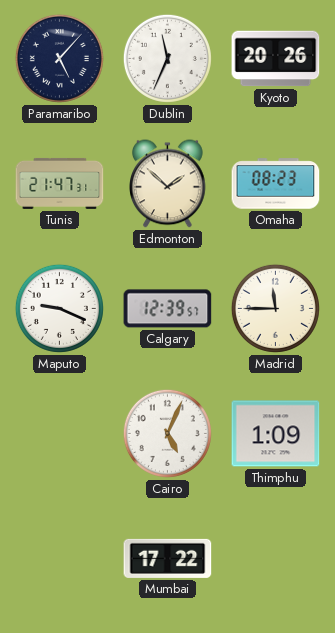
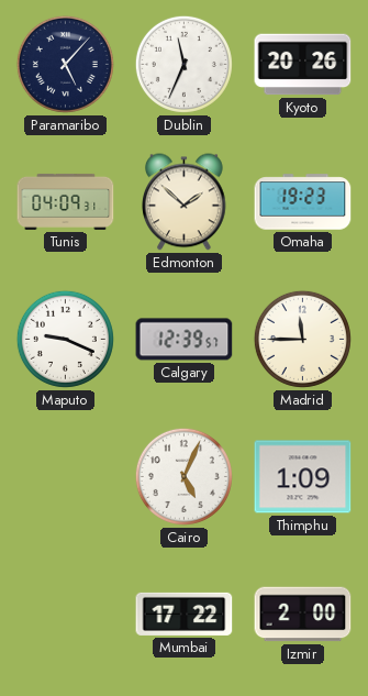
Tunis: 21:47 -> 04:09
Omaha: 08:23 -> 19:23
Izmir: none -> 2:00
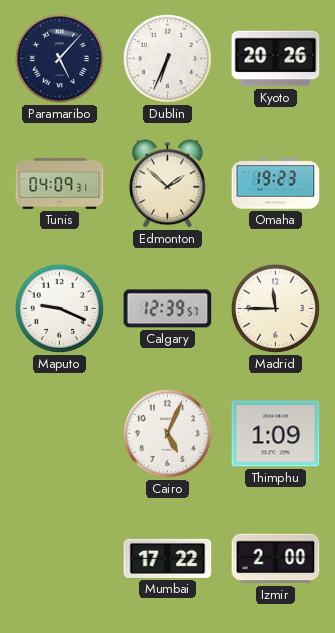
Dublin: 11:34 -> 6:34
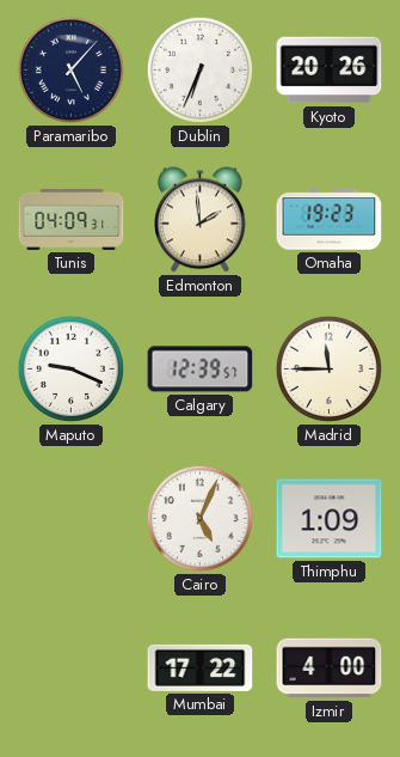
Edmonton: 1:52 -> 1:59
Izmir: 2:00 -> 4:00
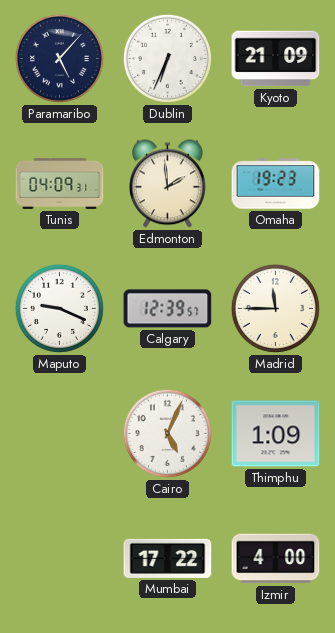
Kyoto: 20:26 -> 21:09
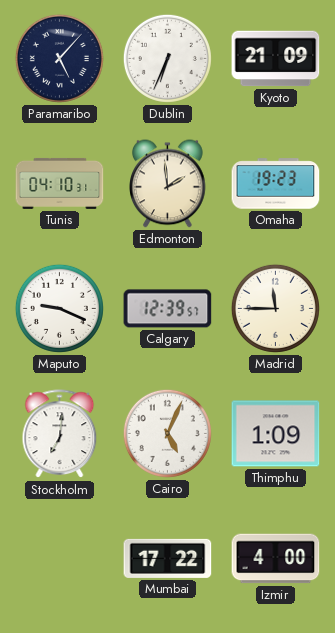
Tunis: 04:09 -> 04:10
Stockholm: none -> 7:01
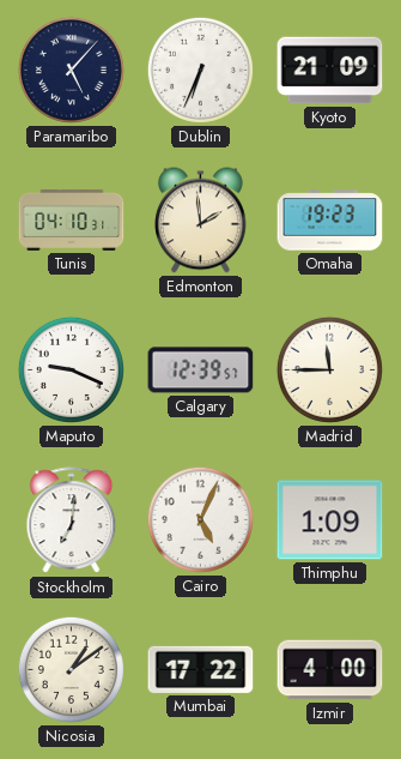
Nicosia: none -> 1:09
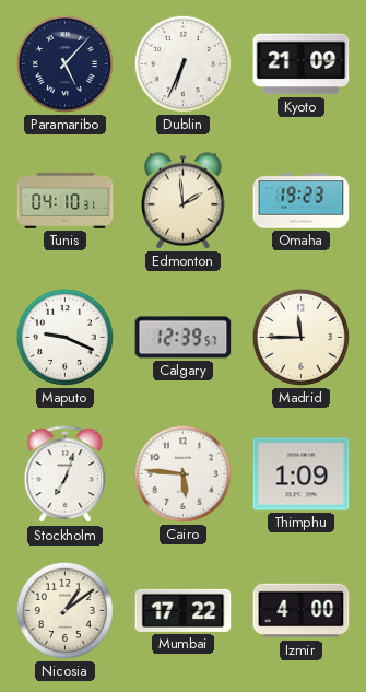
Stockholm: 7:01 -> 7:03
Cairo: 5:04 -> 5:46
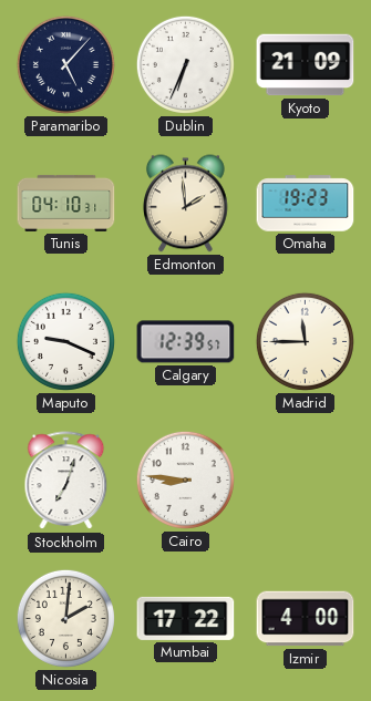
Cairo: 5:46 -> 8:46
Thimphu: 1:09 -> none
Nicosia: 1:09 -> 2:01
